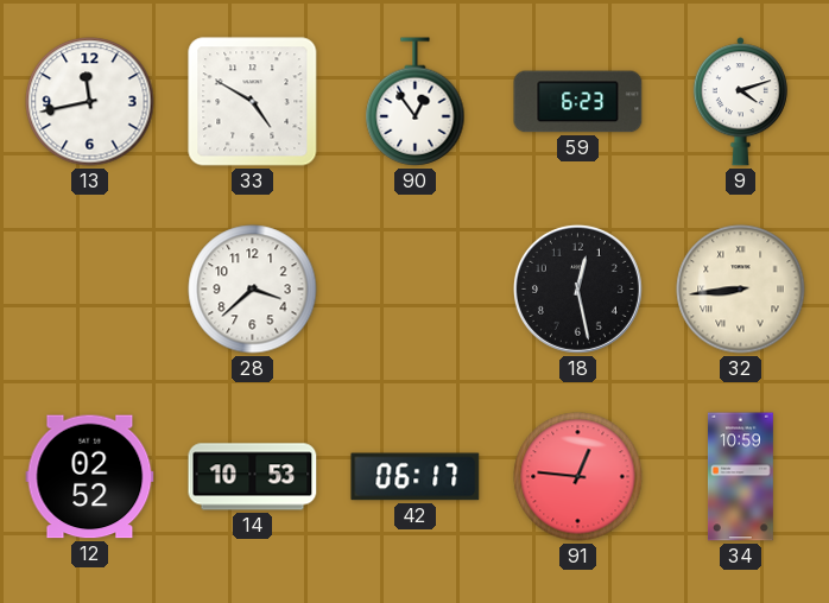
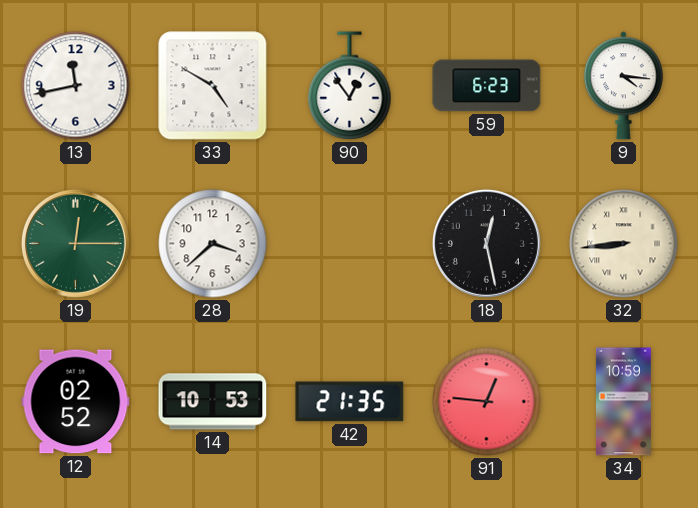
9: 4:12 -> 4:16
19: none -> 12:15
42: 06:17 -> 21:35
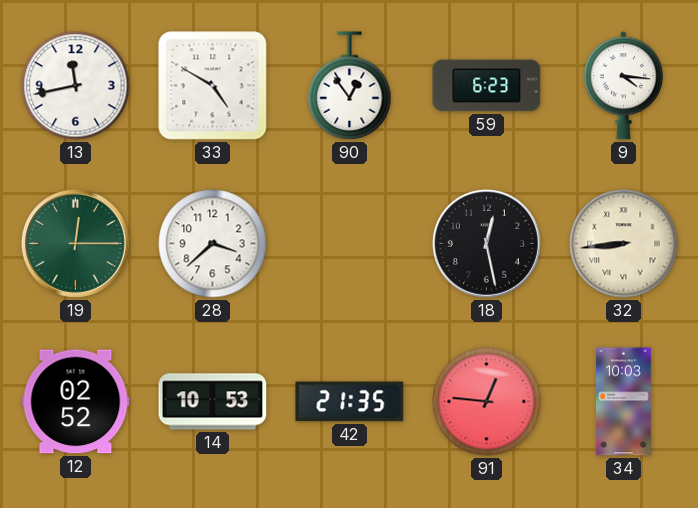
34: 10:59 -> 10:03
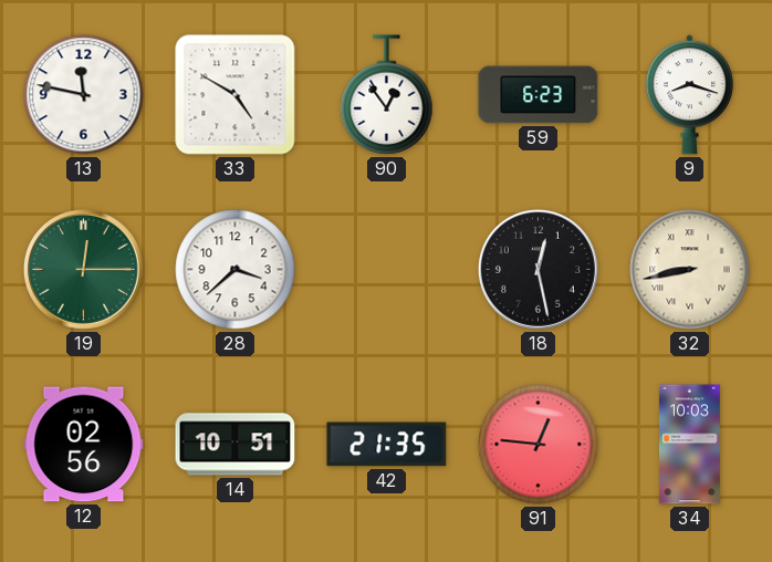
13: 11:43 -> 11:47
9: 4:16 -> 8:18
32: 8:44 -> 8:43
12: 02:52 -> 02:56
14: 10:53 -> 10:51
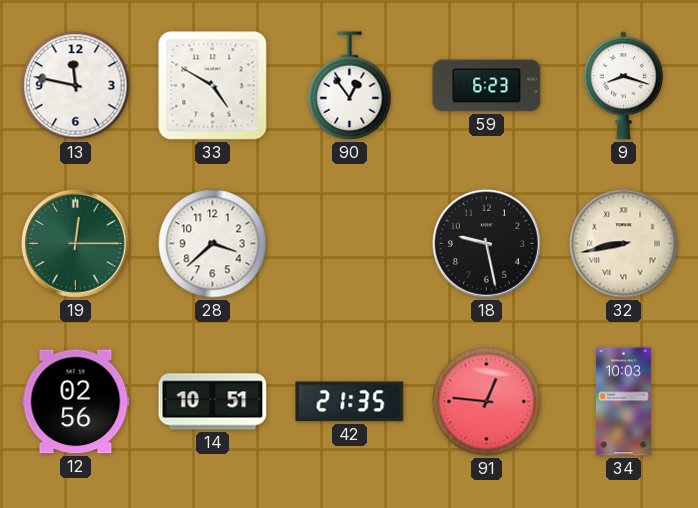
18: 12:28 -> 9:28
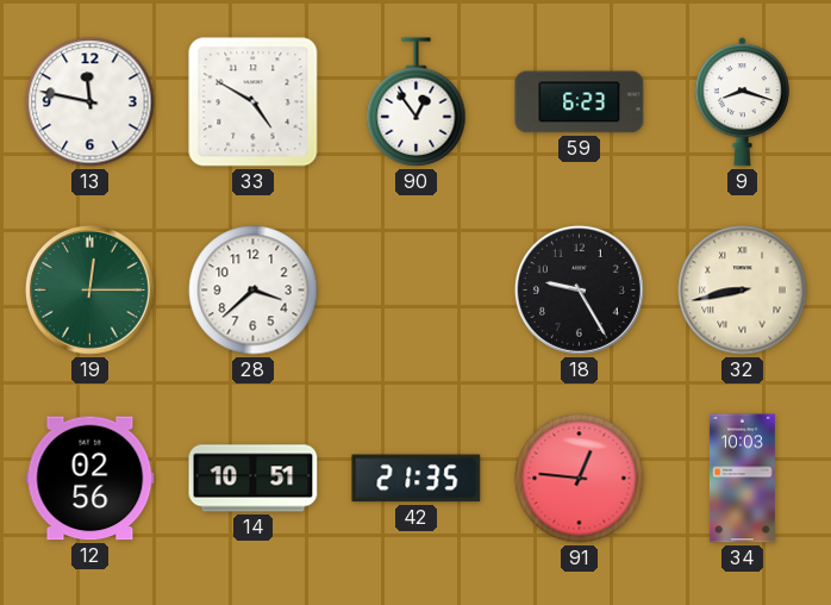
18: 9:28 -> 9:25
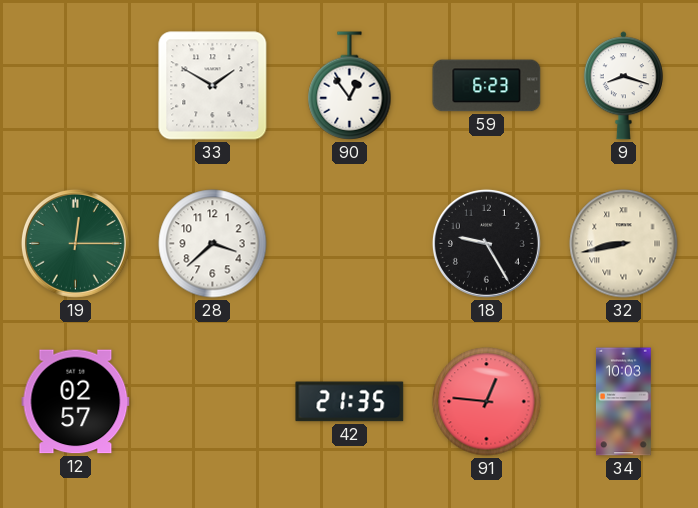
13: 11:47 -> none
33: 4:50 -> 1:50
12: 02:56 -> 02:57
14: 10:51 -> none
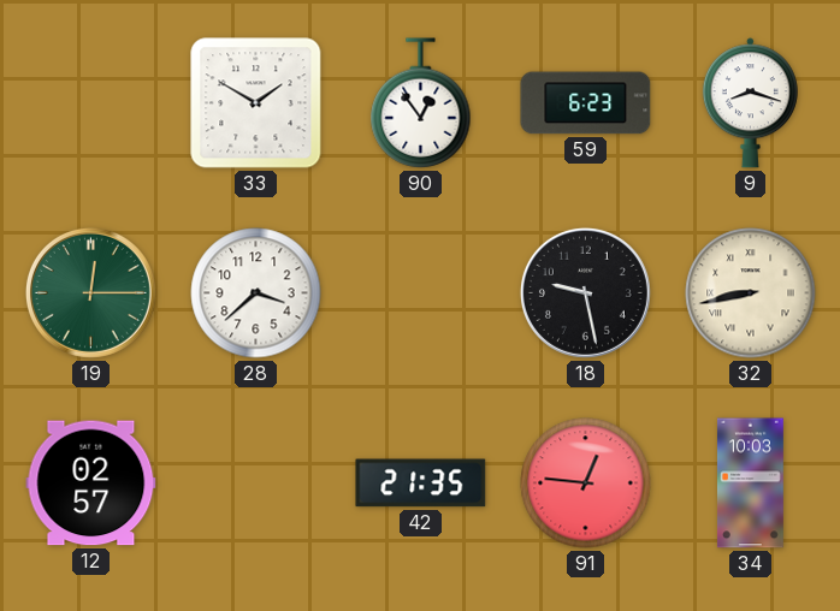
18: 9:25 -> 9:28
